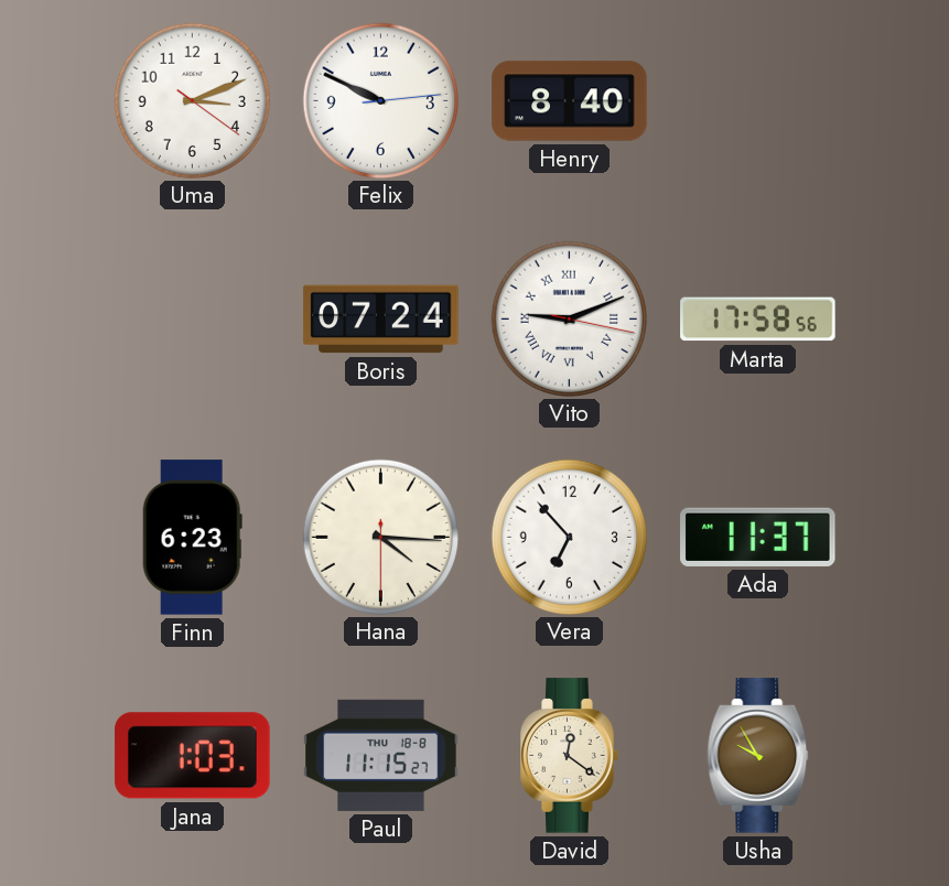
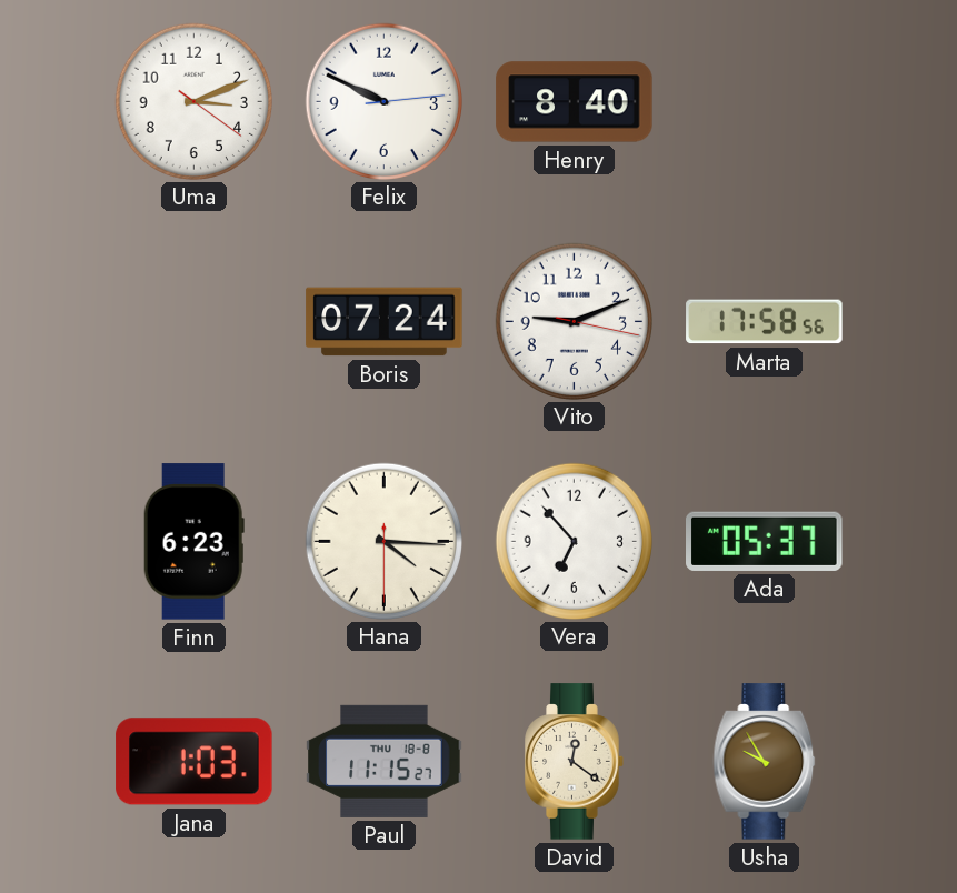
Vito numerals: Roman -> Arabic
Ada: 11:37 -> 05:37
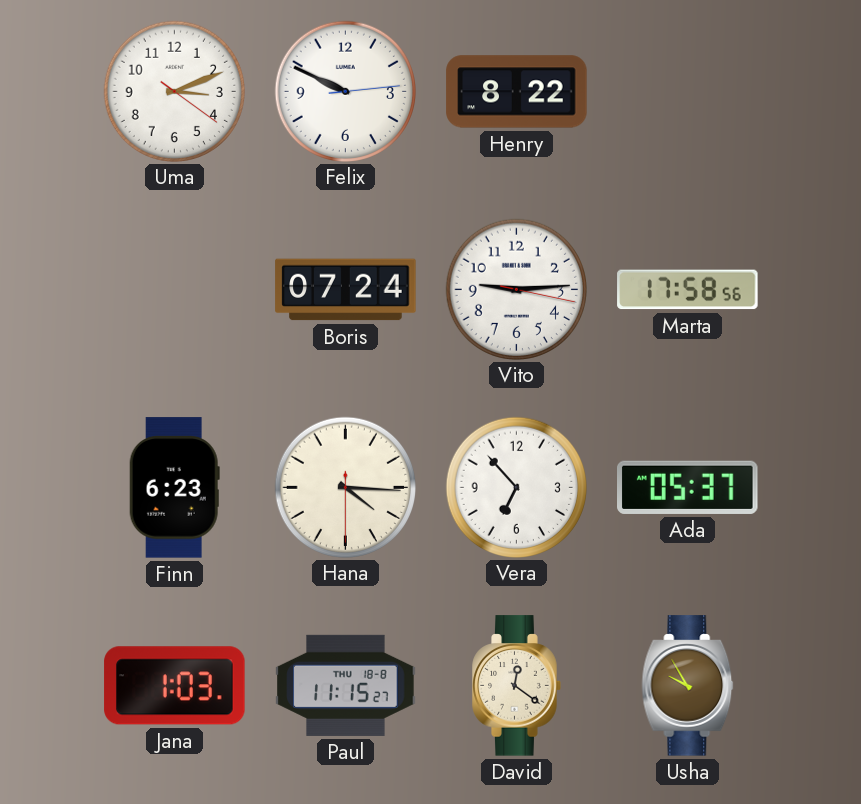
Henry: 8:40 -> 8:22
Vito: 9:11 -> 9:14
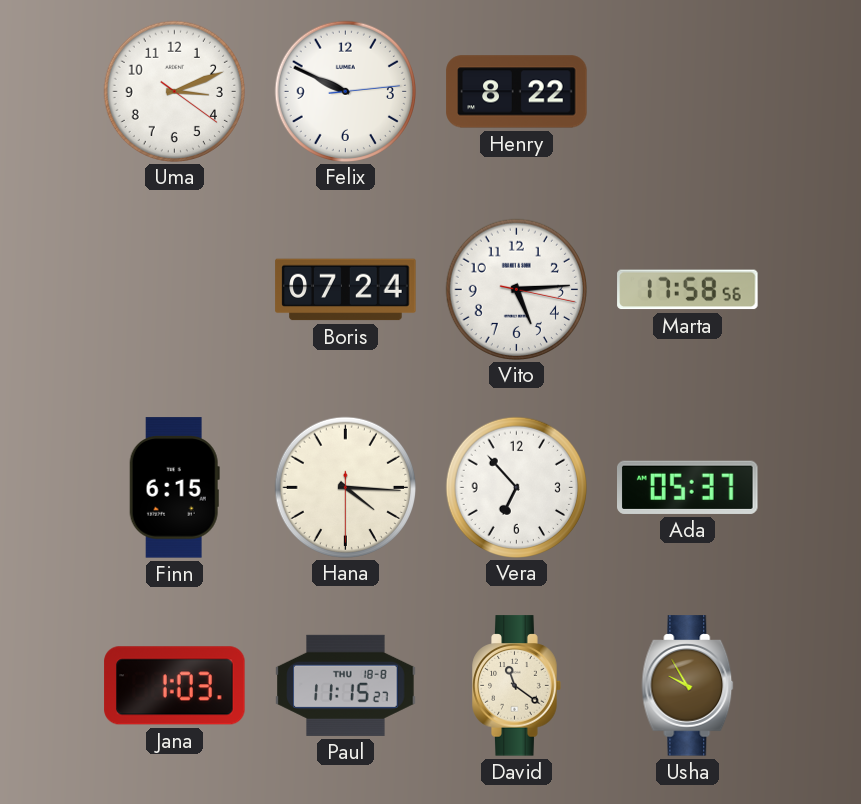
Vito: 9:14 -> 5:14
Finn: 6:23 -> 6:15
David: 12:21 -> 11:21
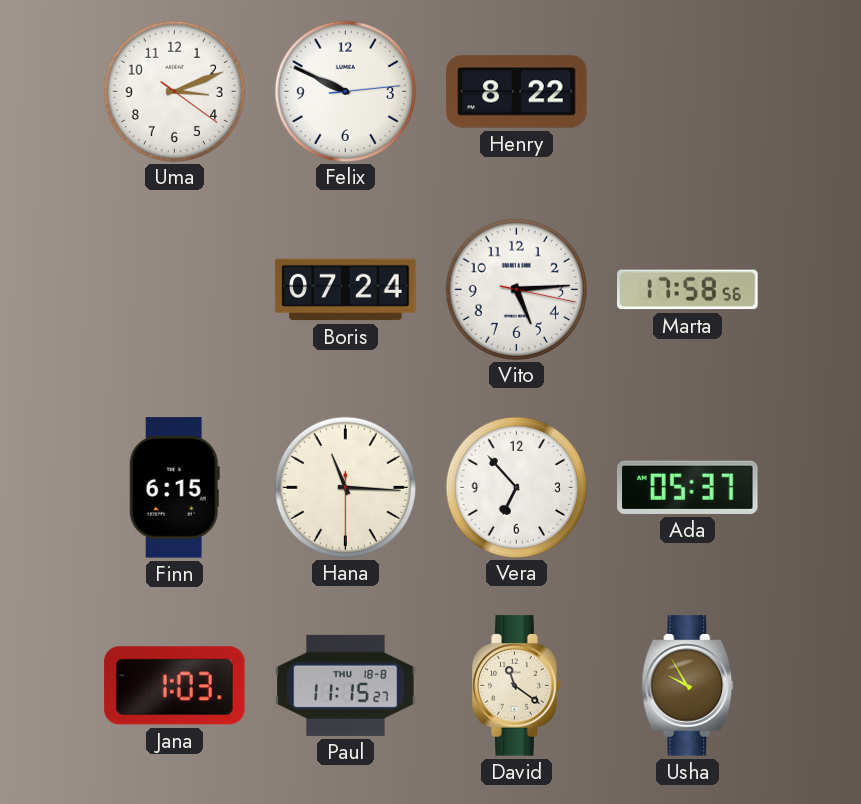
Hana: 4:15 -> 11:15
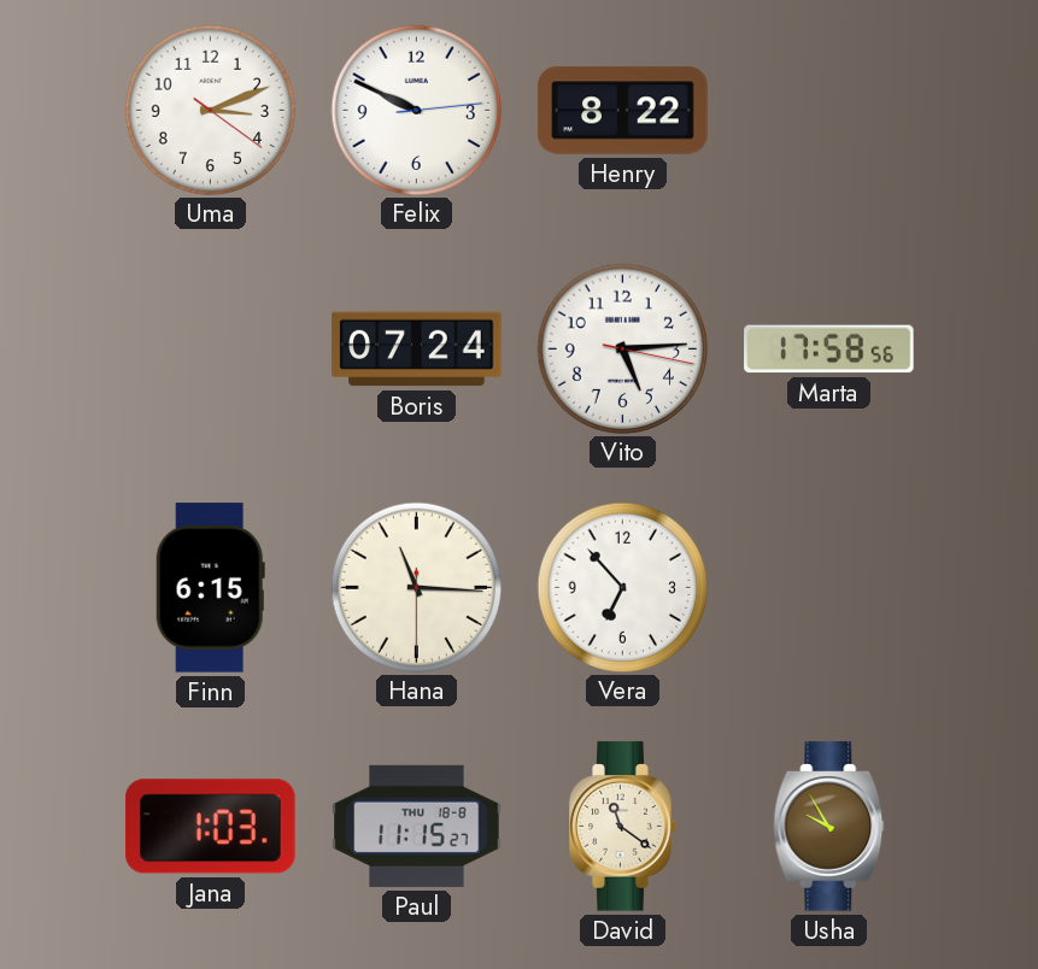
Ada: 05:37 -> none
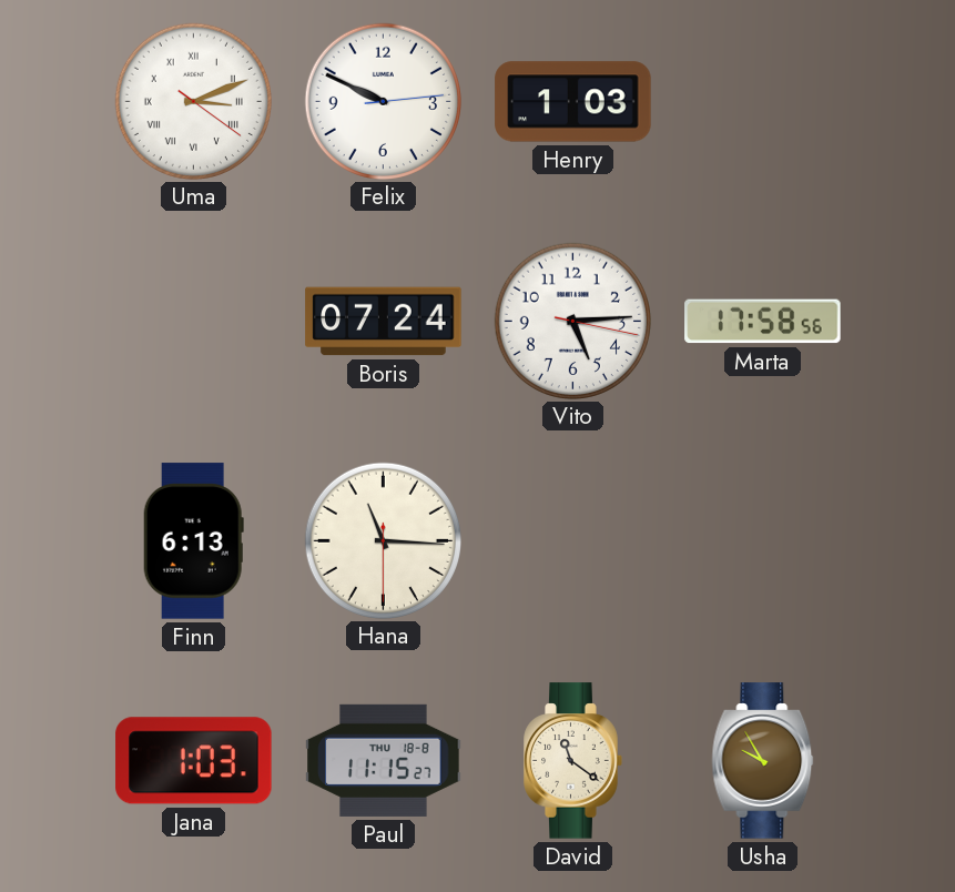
Uma numerals: Arabic -> Roman
Henry: 8:22 -> 1:03
Finn: 6:15 -> 6:13
Vera: 6:53 -> none
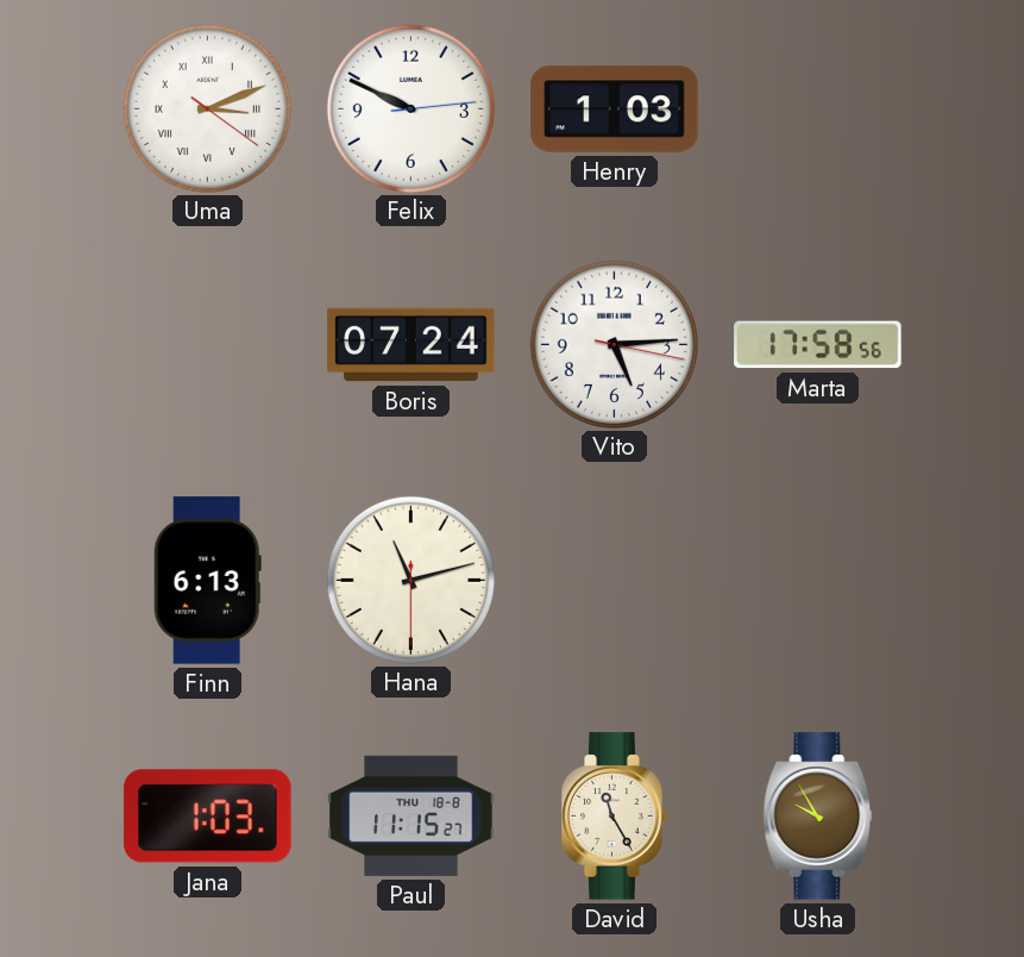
Hana: 11:15 -> 11:12
David: 11:21 -> 11:25
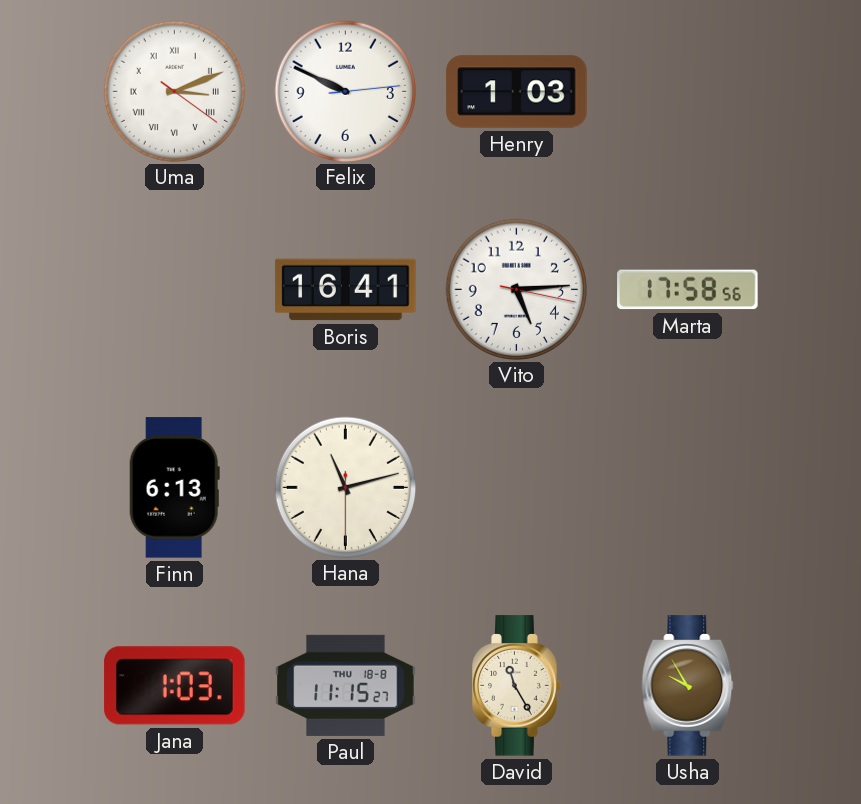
Boris: 07:24 -> 16:41
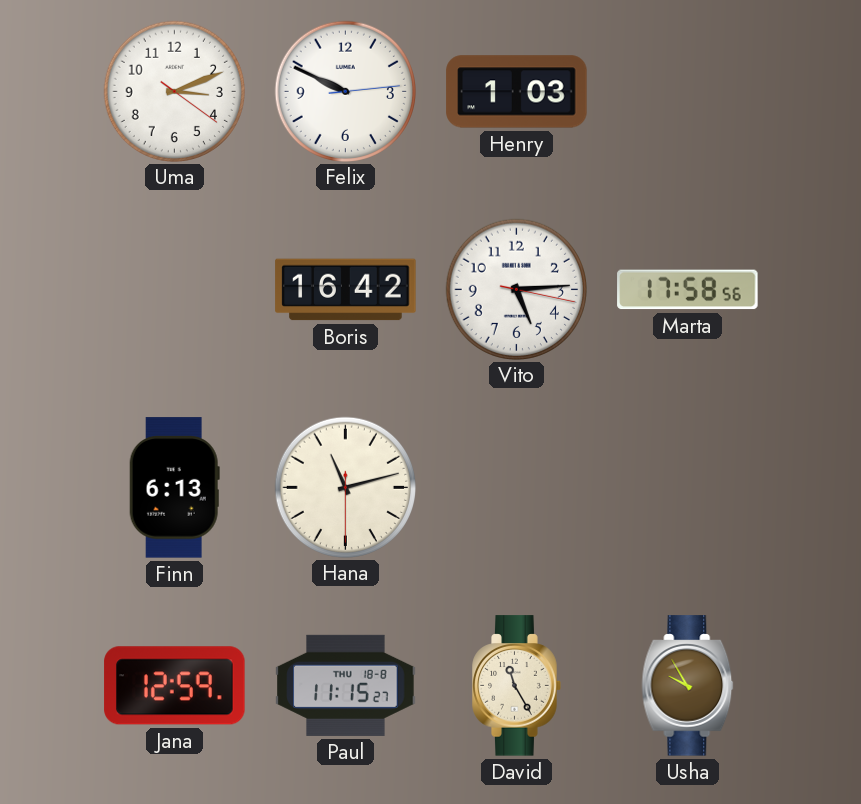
Uma numerals: Roman -> Arabic
Boris: 16:41 -> 16:42
Jana: 1:03 -> 12:59
